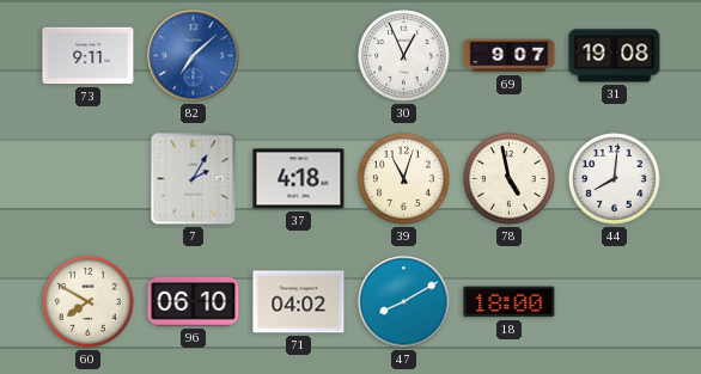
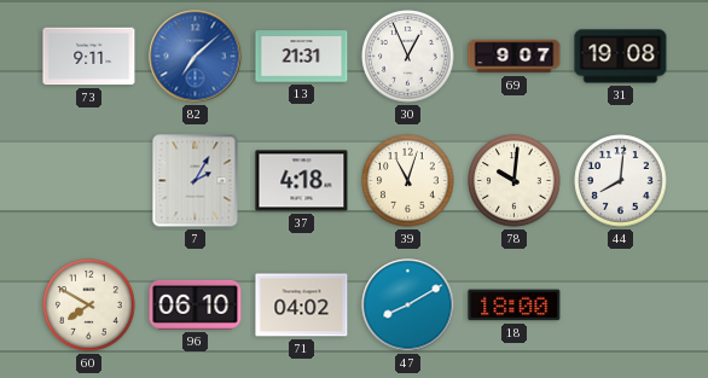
13: none -> 21:31
78: 4:58 -> 10:01
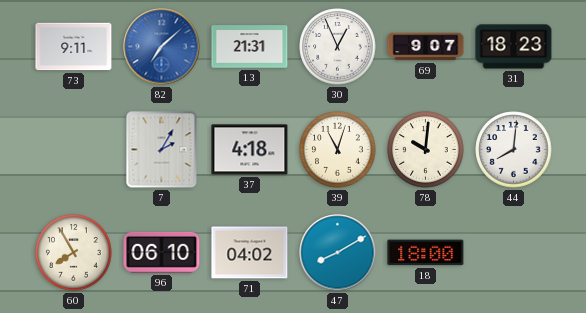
31: 19:08 -> 18:23
60: 7:50 -> 7:55
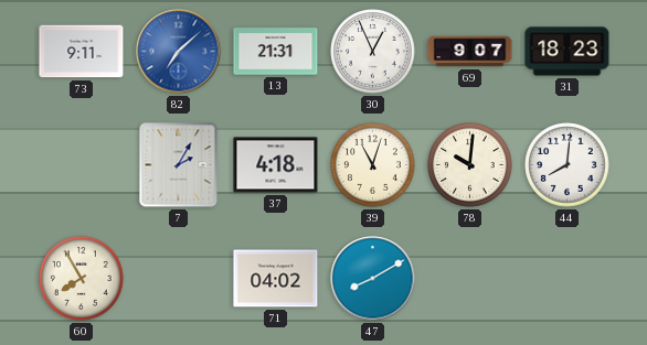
96: 06:10 -> none
18: 18:00 -> none
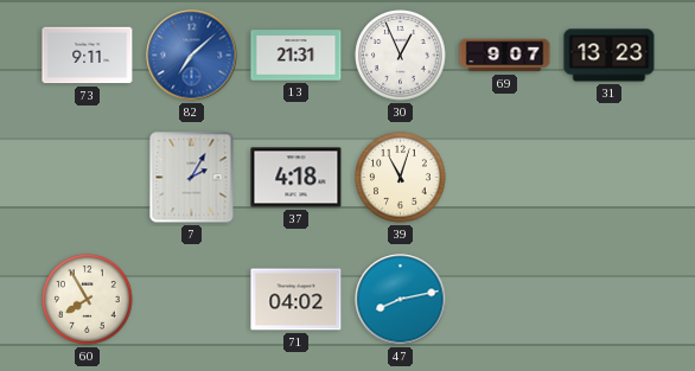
31: 18:23 -> 13:23
78: 10:01 -> none
44: 8:01 -> none
47: 8:10 -> 8:13
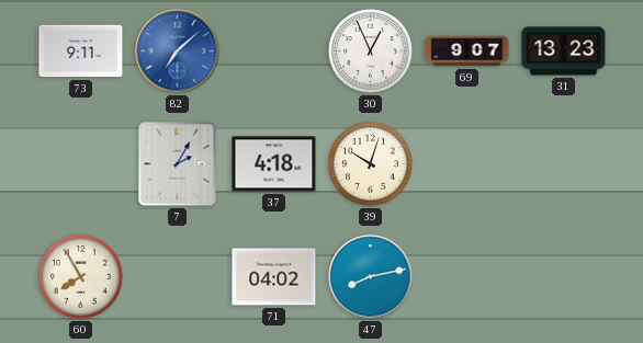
13: 21:31 -> none
39: 11:03 -> 10:03
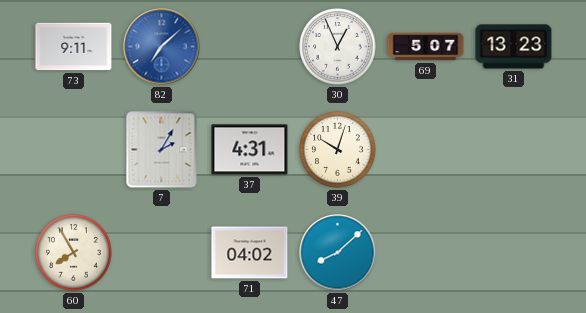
69: 9:07 -> 5:07
37: 4:18 -> 4:31
47: 8:13 -> 8:08
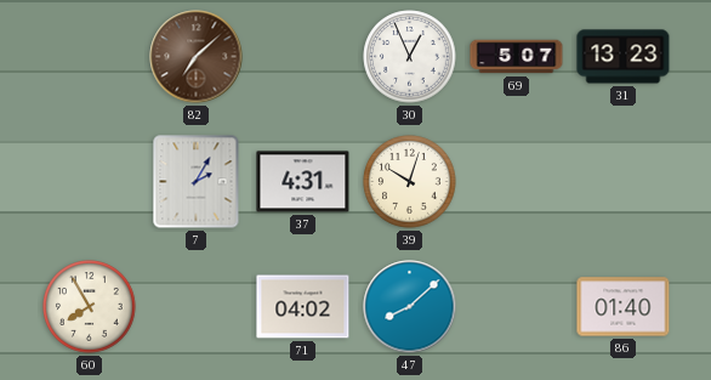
73: 9:11 -> none
82 dial: blue -> brown
86: none -> 01:40
